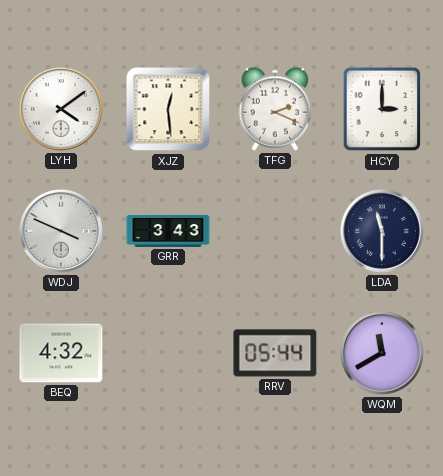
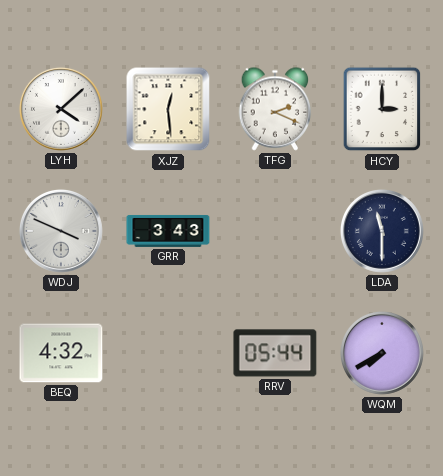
LYH: 4:09 -> 4:08
WQM: 11:40 -> 7:40
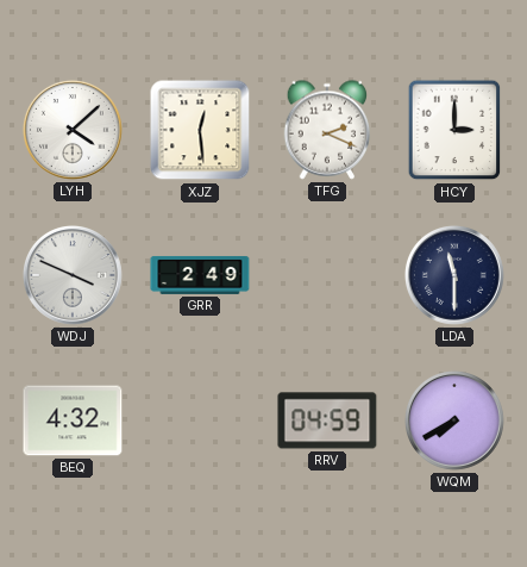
GRR: 3:43 -> 2:49
RRV: 05:44 -> 04:59
